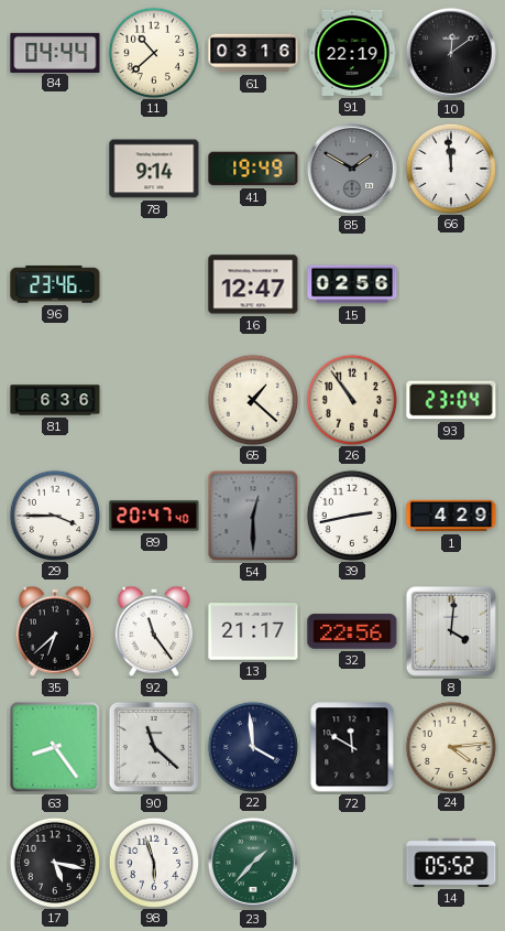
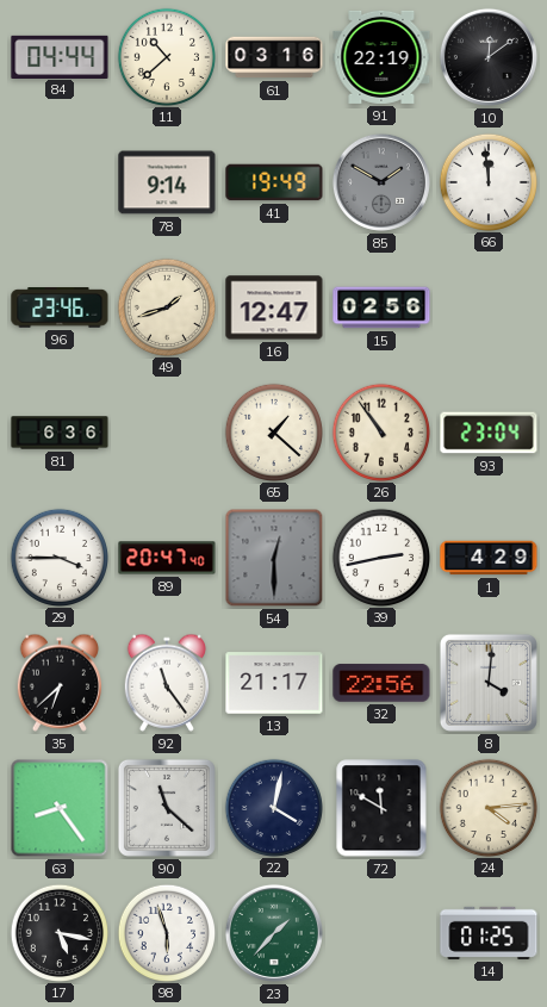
49: none -> 1:42
22: 3:59 -> 4:02
14: 05:52 -> 01:25
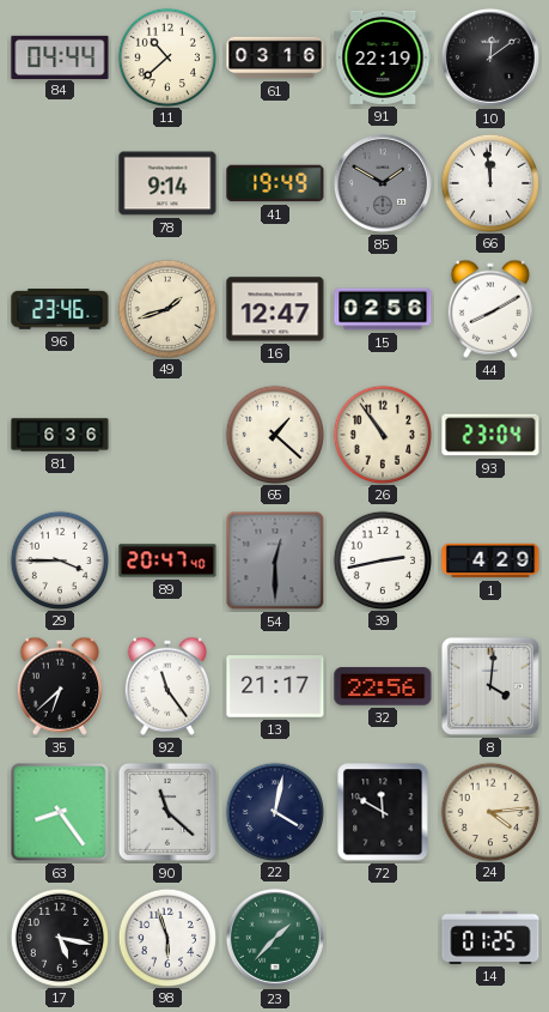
44: none -> 8:10
